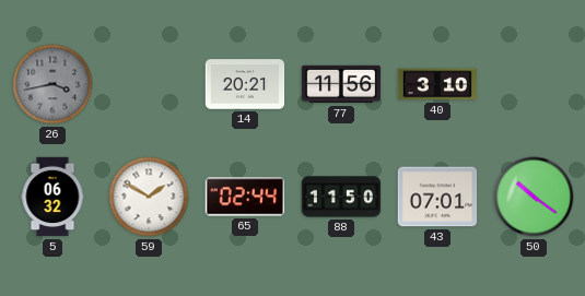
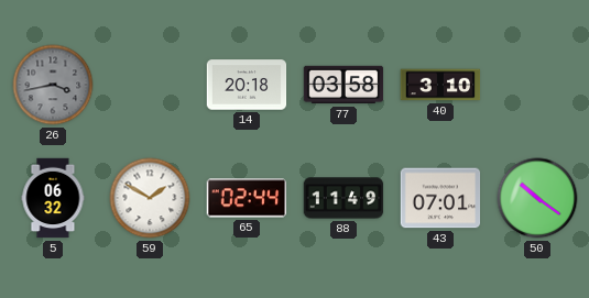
14: 20:21 -> 20:18
77: 11:56 -> 03:58
88: 11:50 -> 11:49
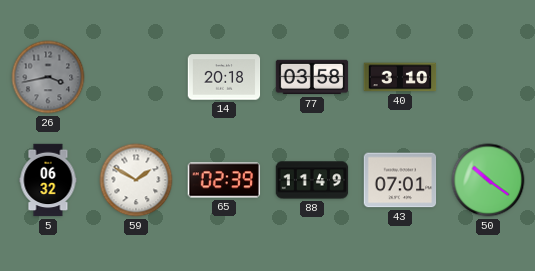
65: 02:44 -> 02:39
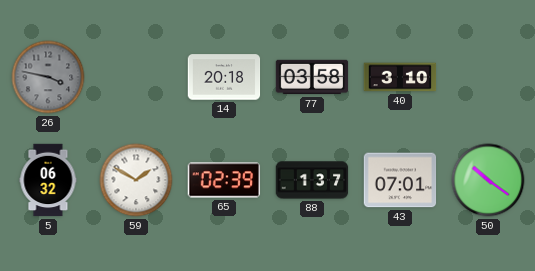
26: 3:43 -> 3:47
88: 11:49 -> 1:37
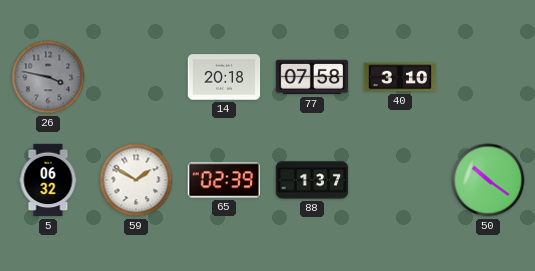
77: 03:58 -> 07:58
43: 07:01 -> none
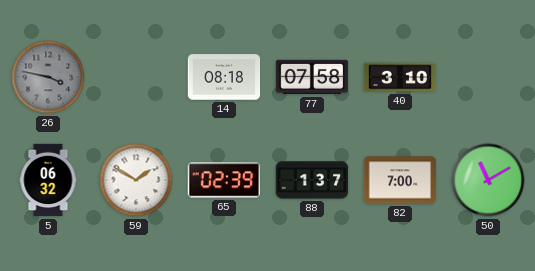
14: 20:18 -> 08:18
82: none -> 7:00
50: 10:21 -> 11:10
